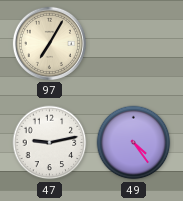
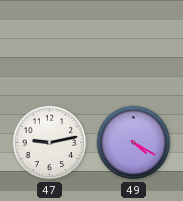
97: 7:05 -> none
49: 4:24 -> 4:20
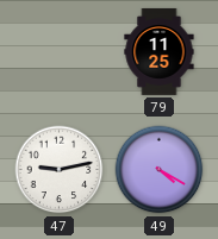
79: none -> 11:25
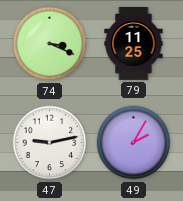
74: none -> 3:19
49: 4:20 -> 2:05
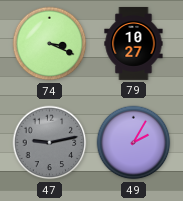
79: 11:25 -> 10:27
47 dial: white -> grey
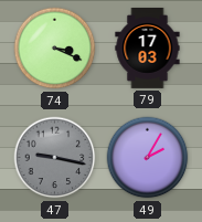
79: 10:27 -> 17:03
47: 9:13 -> 9:17
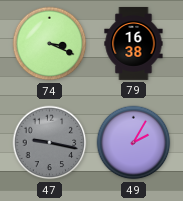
79: 17:03 -> 16:38
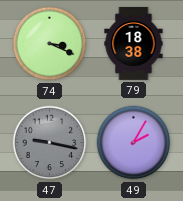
79: 16:38 -> 18:38
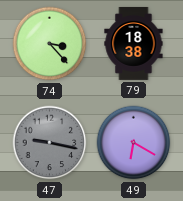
74: 3:19 -> 3:23
49: 2:05 -> 6:20
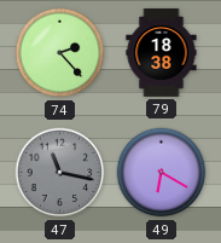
74: 3:23 -> 2:23
47: 9:17 -> 11:17
